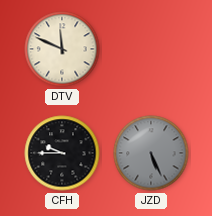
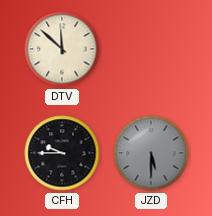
DTV: 11:49 -> 11:52
JZD: 5:26 -> 5:30
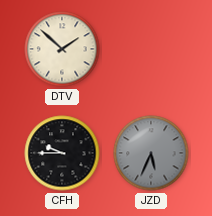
DTV: 11:52 -> 1:52
JZD: 5:30 -> 5:34
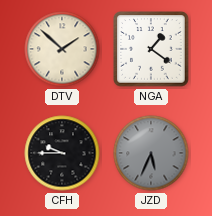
NGA: none -> 1:21
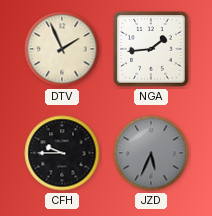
DTV: 1:52 -> 1:56
NGA: 1:21 -> 1:44
